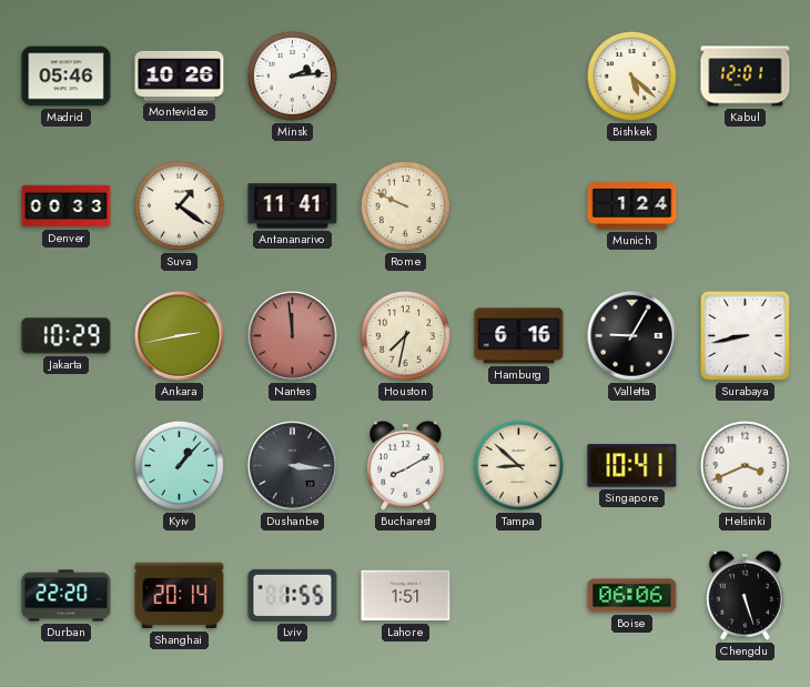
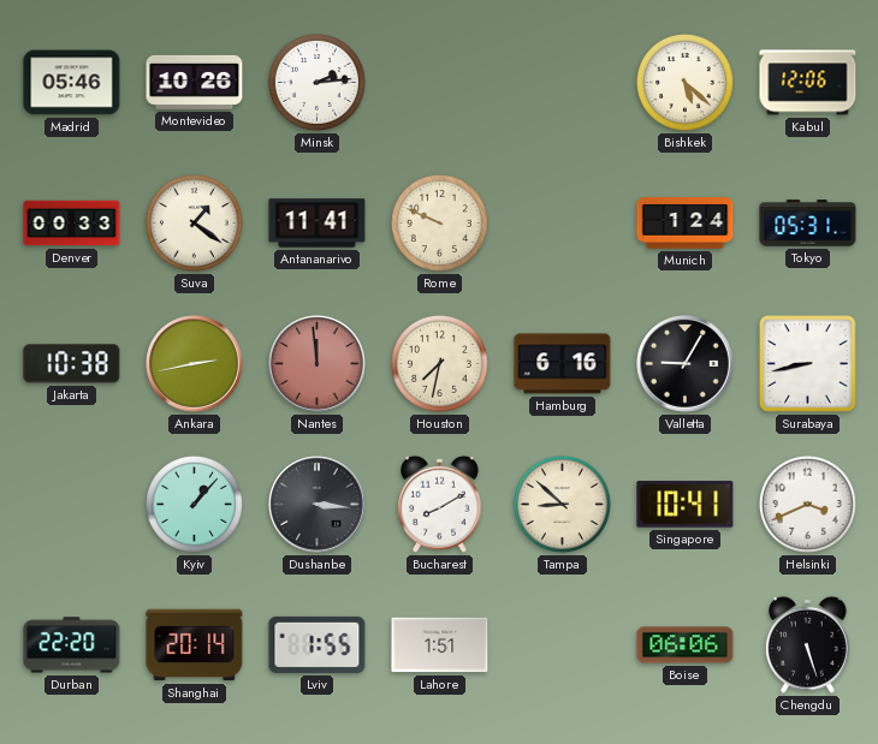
Kabul: 12:01 -> 12:06
Tokyo: none -> 05:31
Jakarta: 10:29 -> 10:38
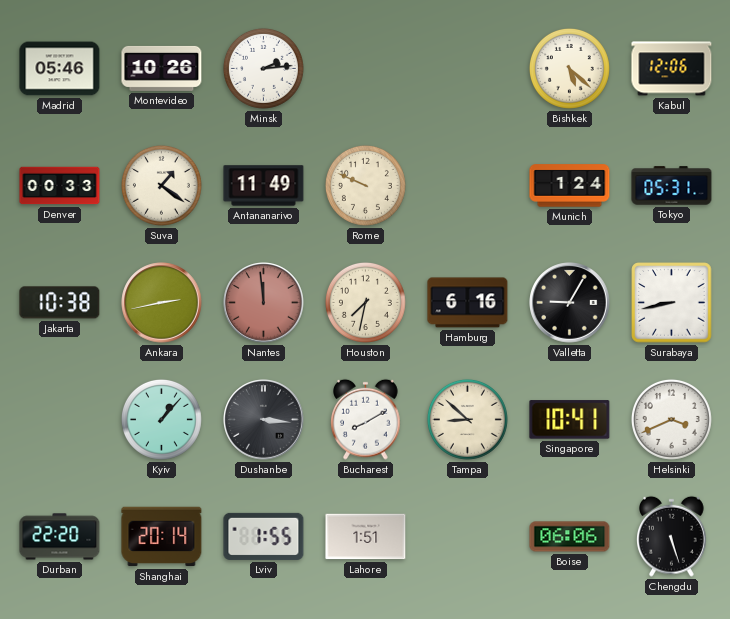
Antananarivo: 11:41 -> 11:49
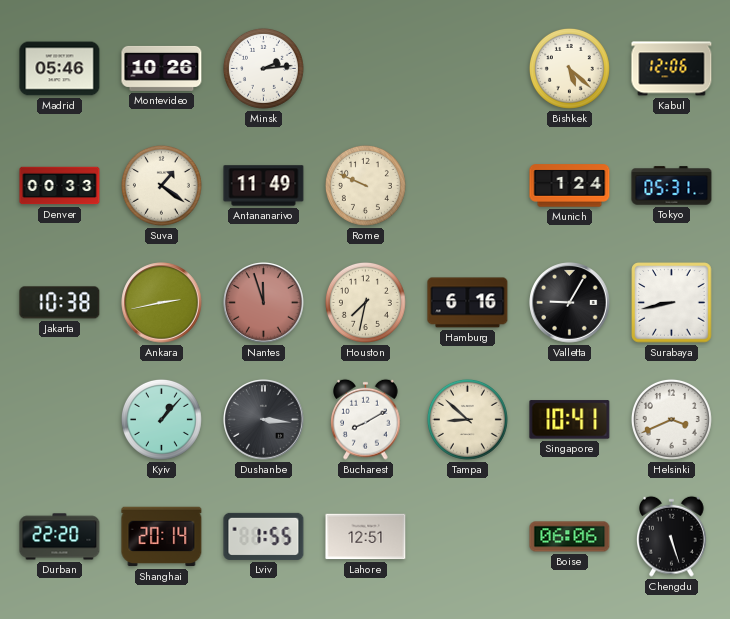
Nantes: 11:59 -> 11:57
Lahore: 1:51 -> 12:51
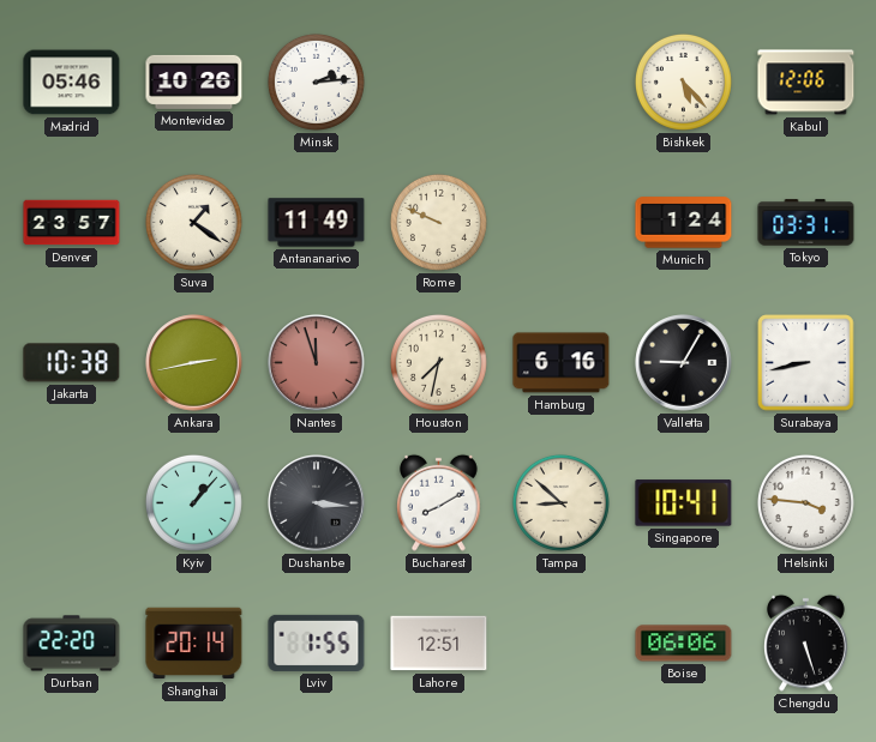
Bishkek: 5:22 -> 5:23
Denver: 00:33 -> 23:57
Tokyo: 05:31 -> 03:31
Helsinki: 3:41 -> 3:46
